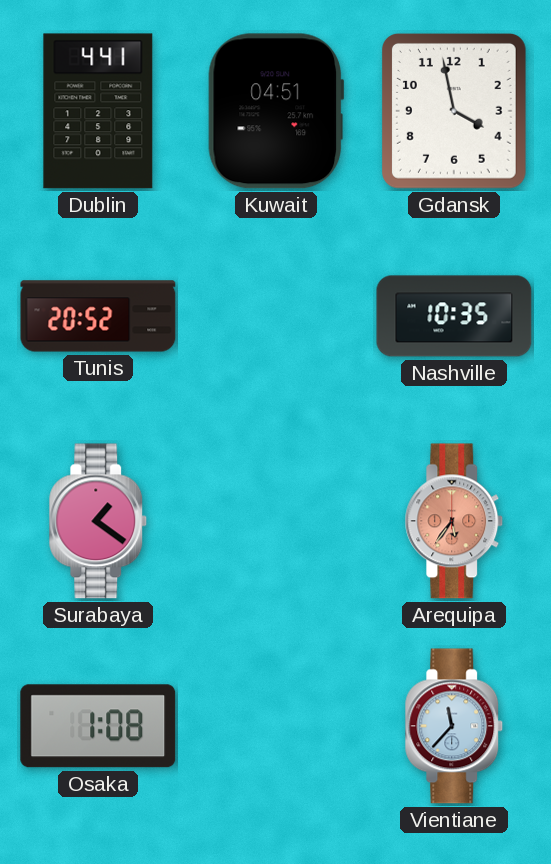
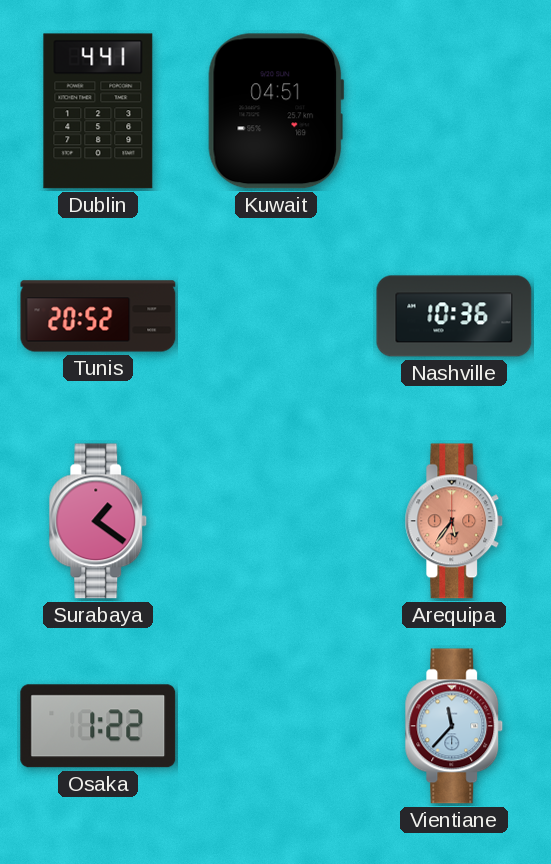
Gdansk: 3:58 -> none
Nashville: 10:35 -> 10:36
Osaka: 1:08 -> 1:22
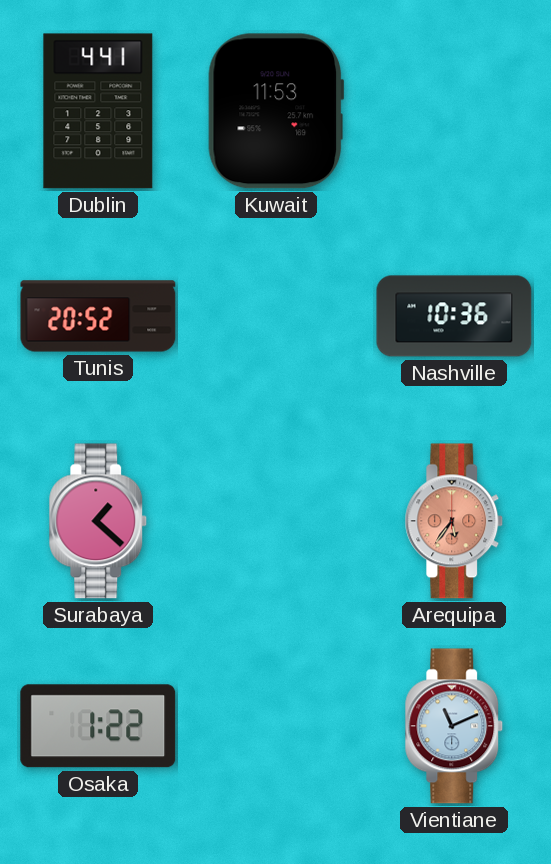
Kuwait: 04:51 -> 11:53
Surabaya: 1:21 -> 1:22
Vientiane: 11:37 -> 11:11
